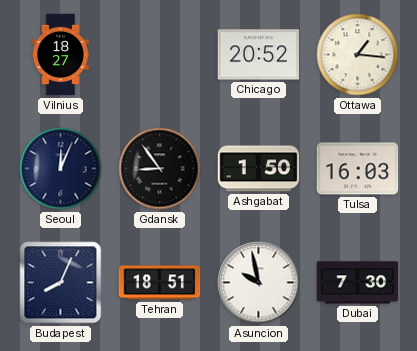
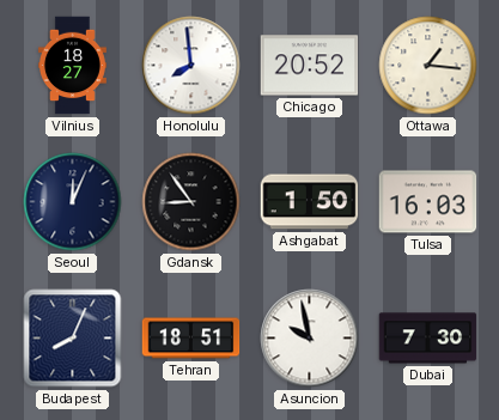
Honolulu: none -> 7:59
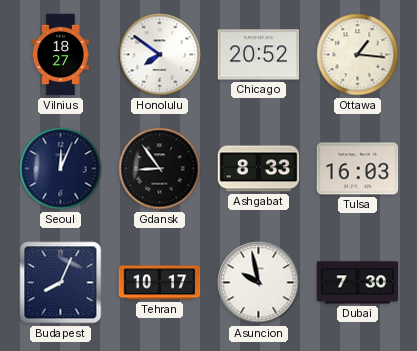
Honolulu: 7:59 -> 7:51
Ashgabat: 1:50 -> 8:33
Tehran: 18:51 -> 10:17
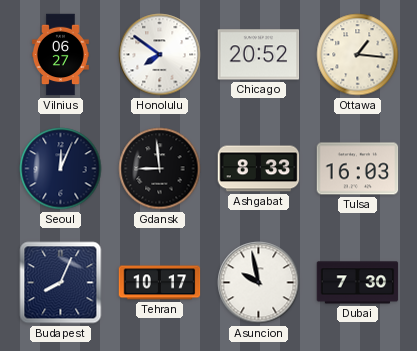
Vilnius: 18:27 -> 06:27
Gdansk: 8:54 -> 8:59
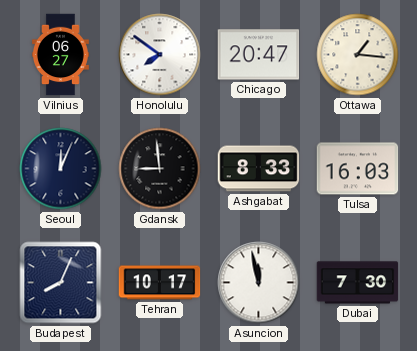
Chicago: 20:52 -> 20:47
Asuncion: 9:58 -> 11:58
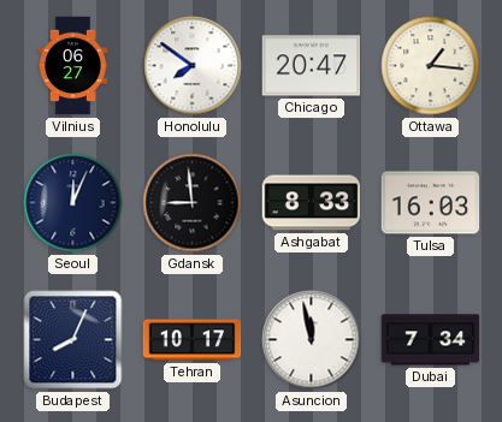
Dubai: 7:30 -> 7:34
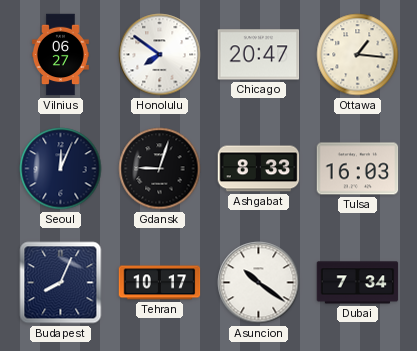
Gdansk: 8:59 -> 9:03
Asuncion: 11:58 -> 10:21
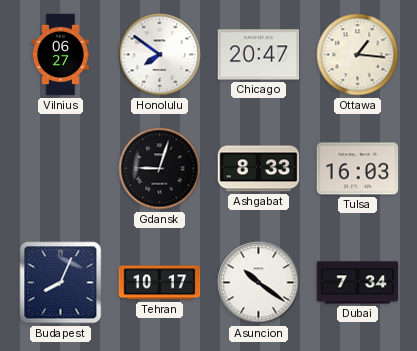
Seoul: 12:04 -> none
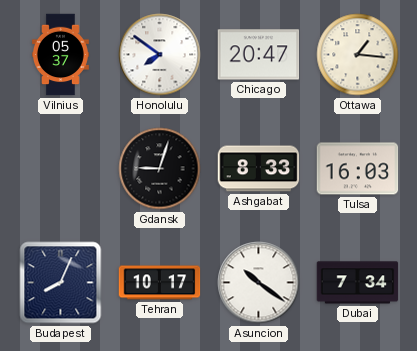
Vilnius: 06:27 -> 05:37
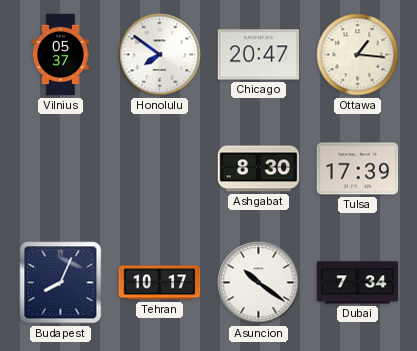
Gdansk: 9:03 -> none
Ashgabat: 8:33 -> 8:30
Tulsa: 16:03 -> 17:39
